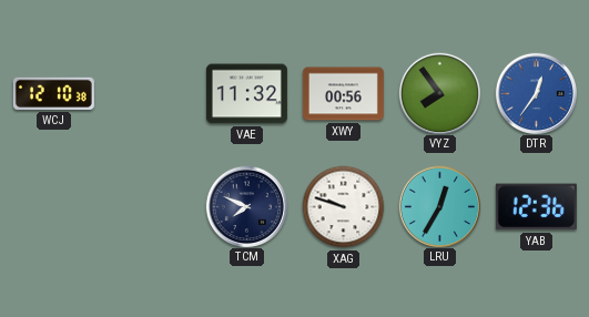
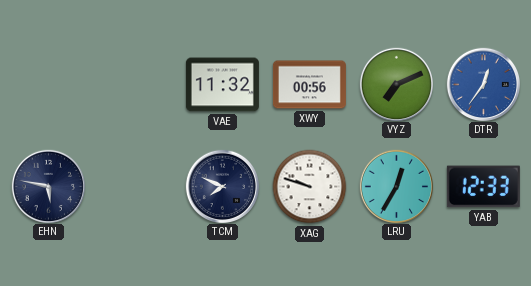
WCJ: 12:10 -> none
VYZ: 7:54 -> 7:11
EHN: none -> 5:47
YAB: 12:36 -> 12:33
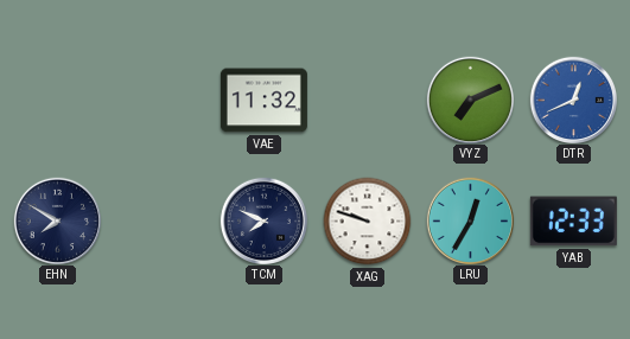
XWY: 00:56 -> none
DTR: 12:36 -> 12:41
EHN: 5:47 -> 7:50
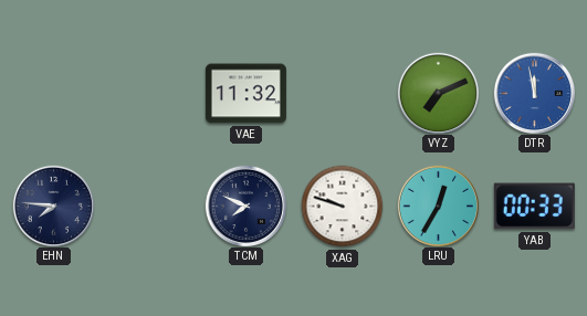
DTR: 12:41 -> 11:58
EHN: 7:50 -> 7:46
YAB: 12:33 -> 00:33
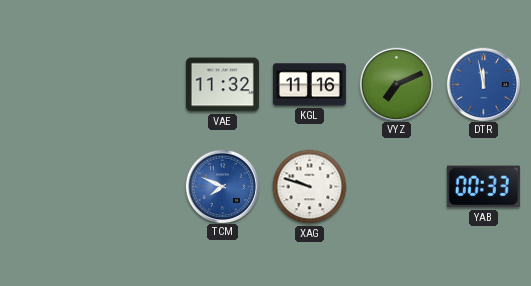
KGL: none -> 11:16
EHN: 7:46 -> none
TCM dial: navy -> blue
LRU: 12:35 -> none
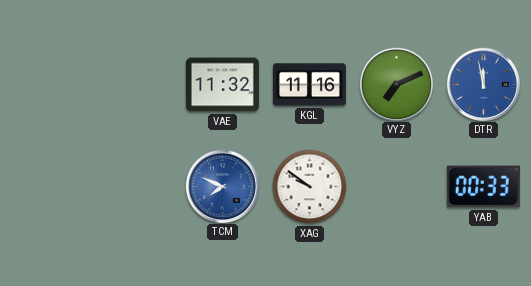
XAG: 9:48 -> 9:51
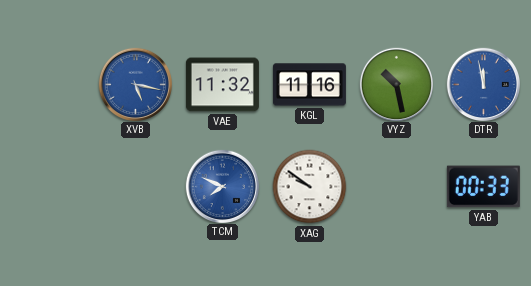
XVB: none -> 5:17
VYZ: 7:11 -> 10:28
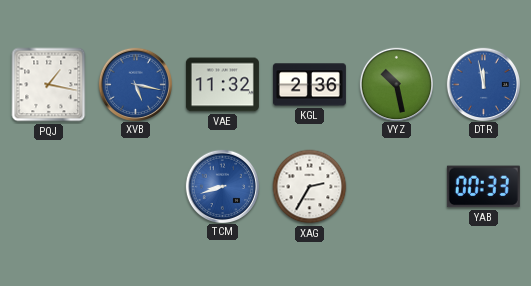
PQJ: none -> 1:17
KGL: 11:16 -> 2:36
TCM: 7:49 -> 8:42
XAG: 9:51 -> 2:35
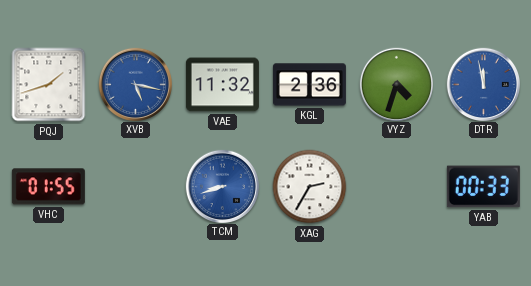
PQJ: 1:17 -> 1:42
VYZ: 10:28 -> 4:33
VHC: none -> 01:55
